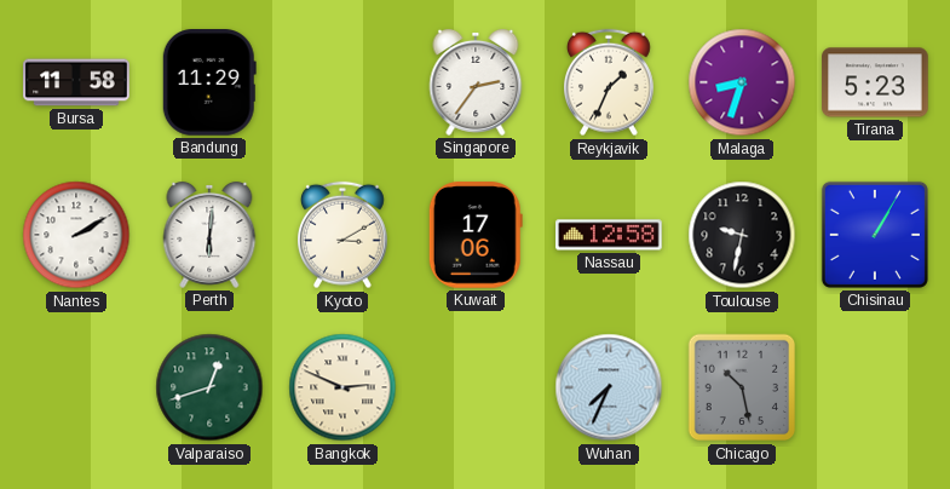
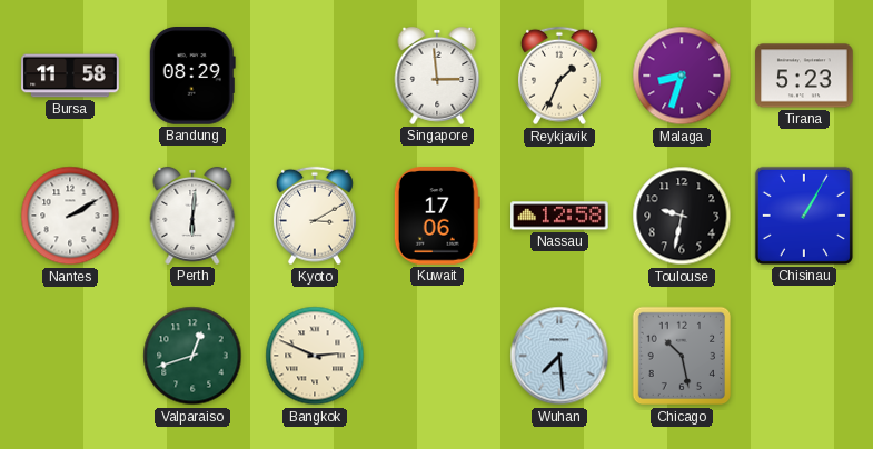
Bandung: 11:29 -> 08:29
Singapore: 2:36 -> 2:59
Wuhan: 7:34 -> 7:29
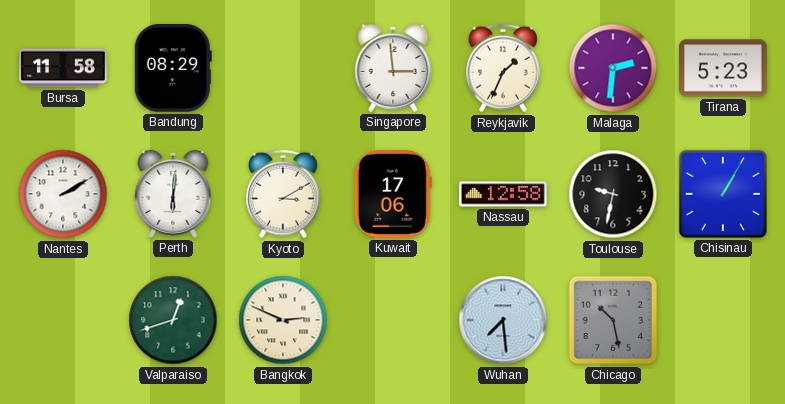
Malaga: 8:33 -> 2:31
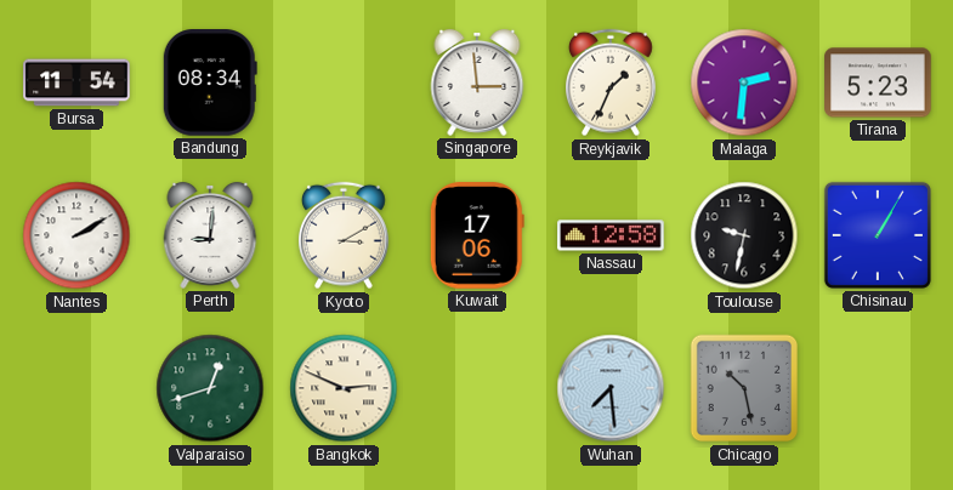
Bursa: 11:58 -> 11:54
Bandung: 08:29 -> 08:34
Perth: 6:01 -> 9:01
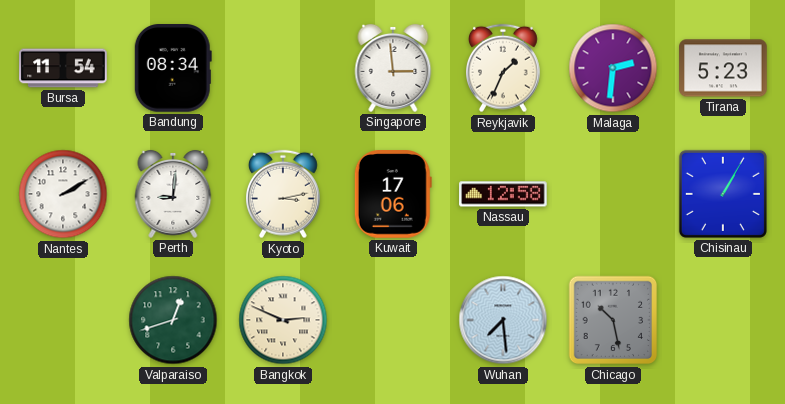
Kyoto: 3:10 -> 3:13
Toulouse: 9:32 -> none
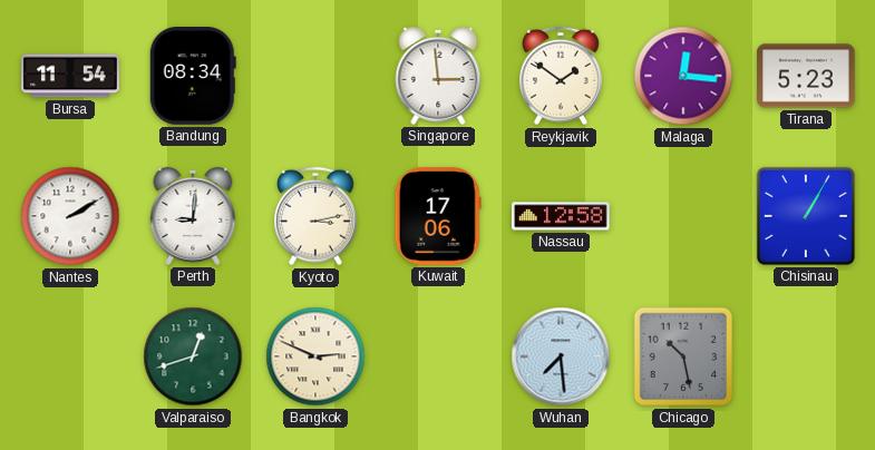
Reykjavik: 1:34 -> 1:51
Malaga: 2:31 -> 12:16
